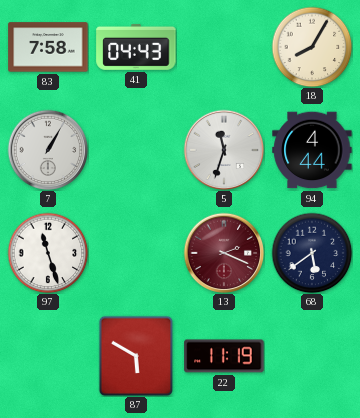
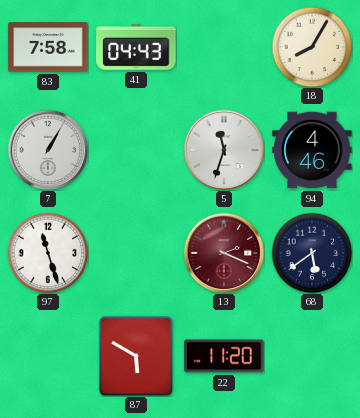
94: 4:44 -> 4:46
22: 11:19 -> 11:20
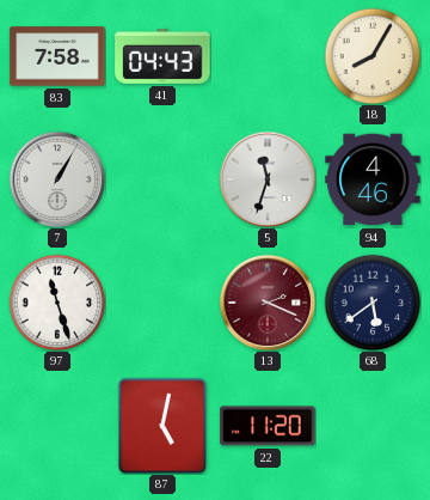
87: 5:50 -> 5:02
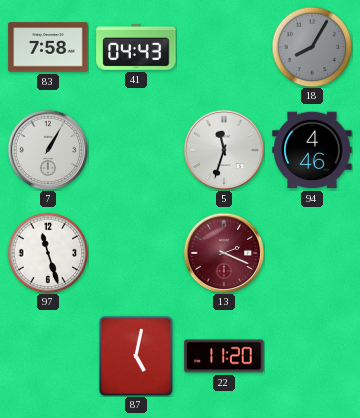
18 dial: cream -> grey
68: 5:39 -> none
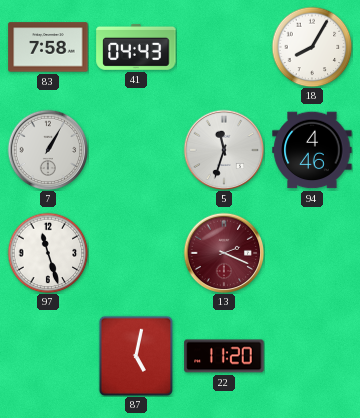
18 dial: grey -> white
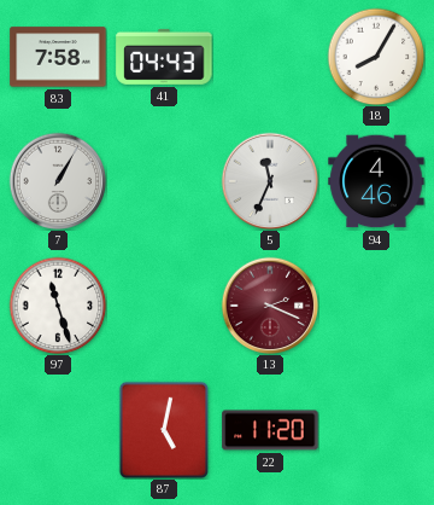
5: 11:33 -> 11:34
